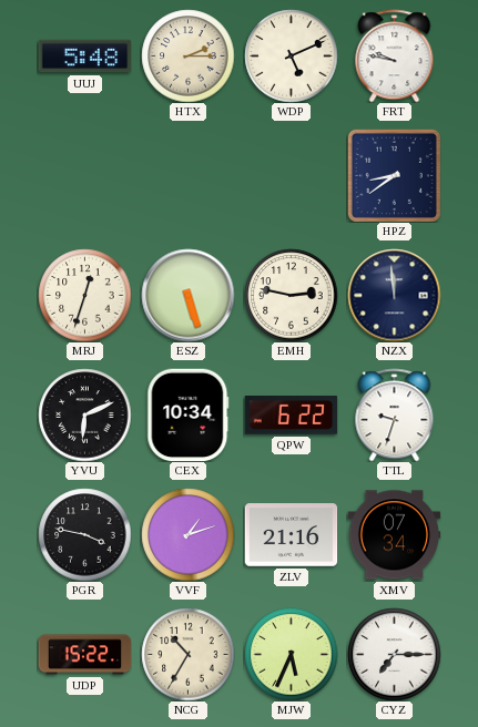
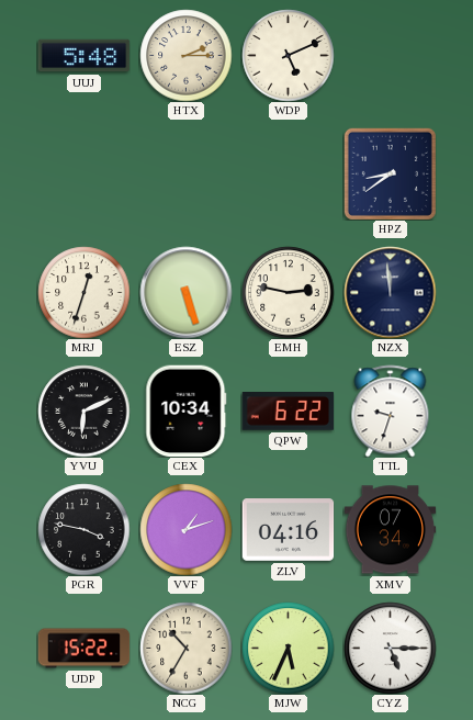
FRT: 9:47 -> none
ZLV: 21:16 -> 04:16
CYZ: 7:15 -> 5:15
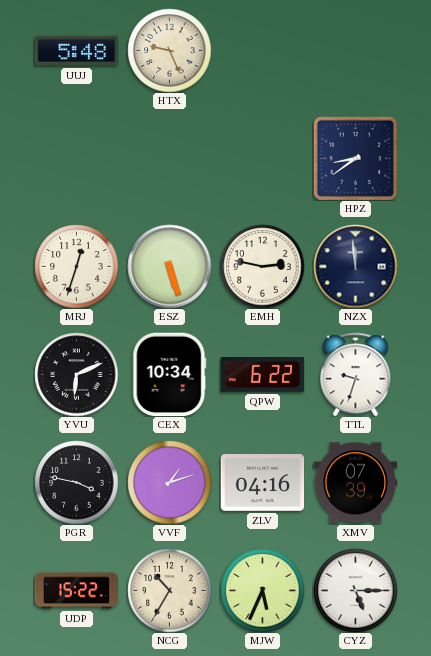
HTX: 2:15 -> 9:26
WDP: 5:11 -> none
XMV: 07:34 -> 07:39
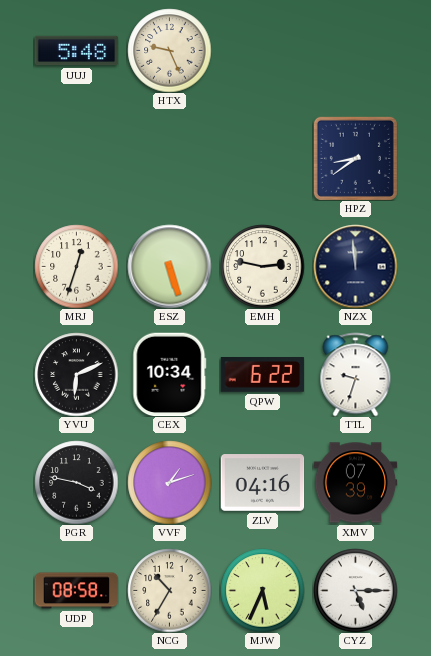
UDP: 15:22 -> 08:58
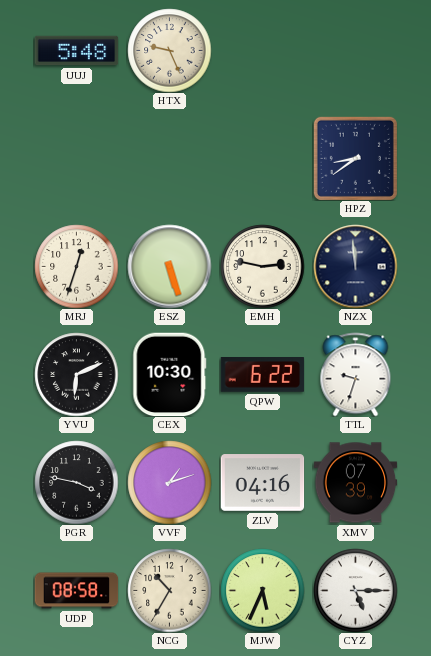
CEX: 10:34 -> 10:30
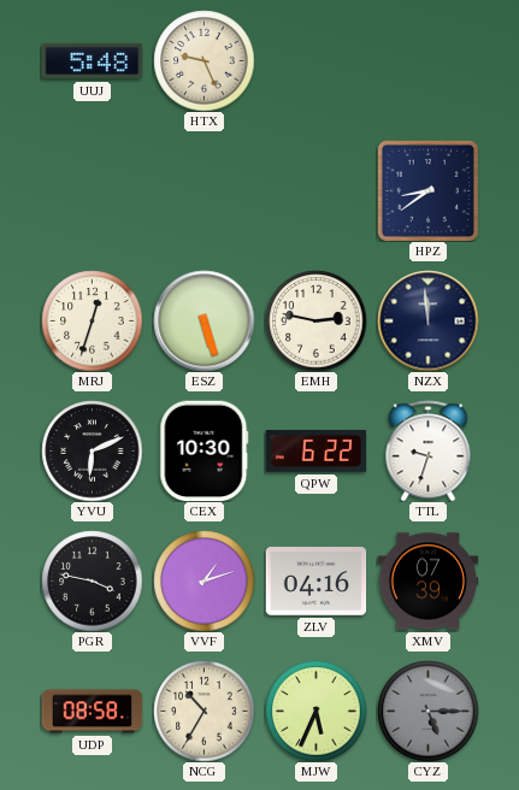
CYZ dial: white -> grey
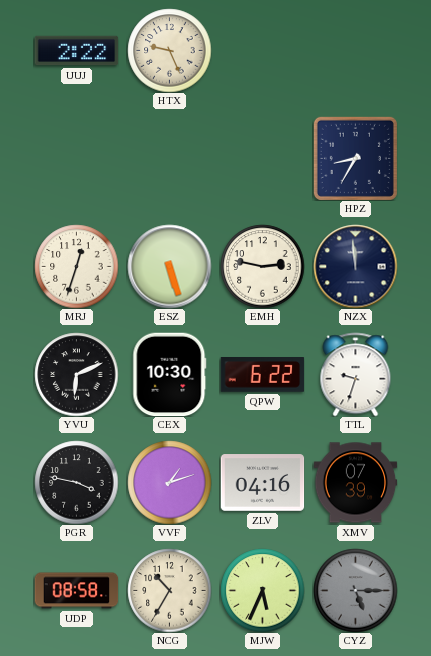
UUJ: 5:48 -> 2:22
HPZ: 8:39 -> 8:35
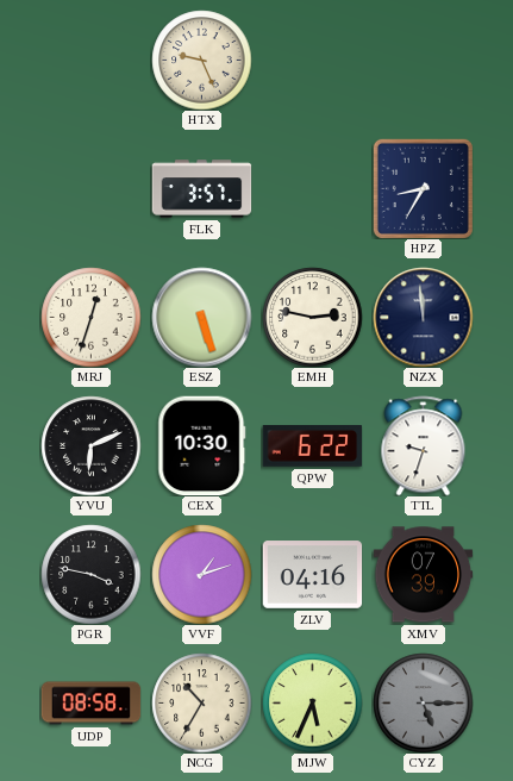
UUJ: 2:22 -> none
FLK: none -> 3:57
